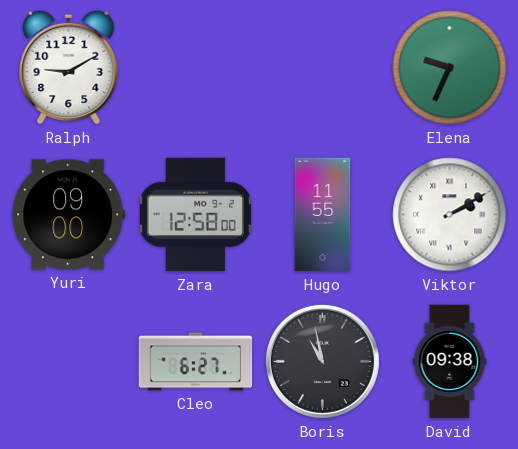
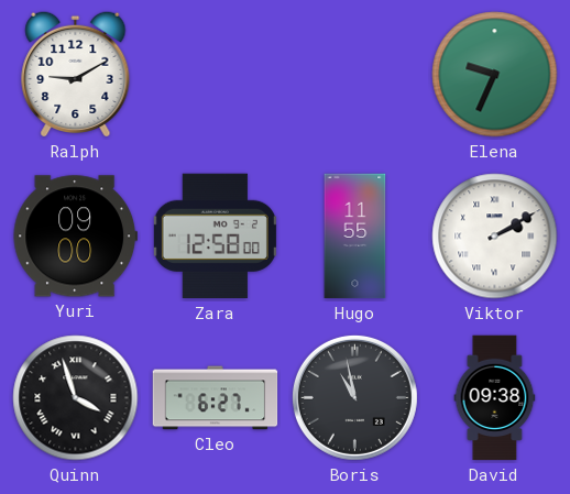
Quinn: none -> 3:57
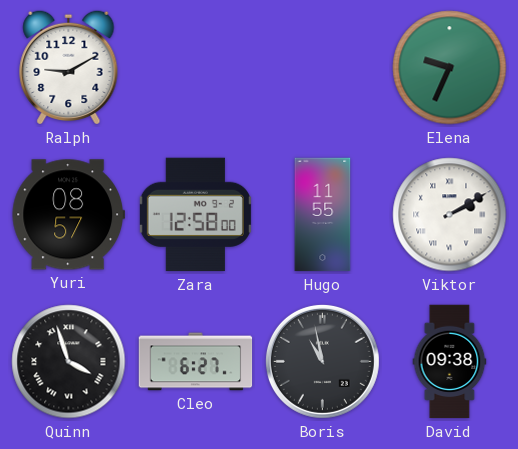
Yuri: 09:00 -> 08:57
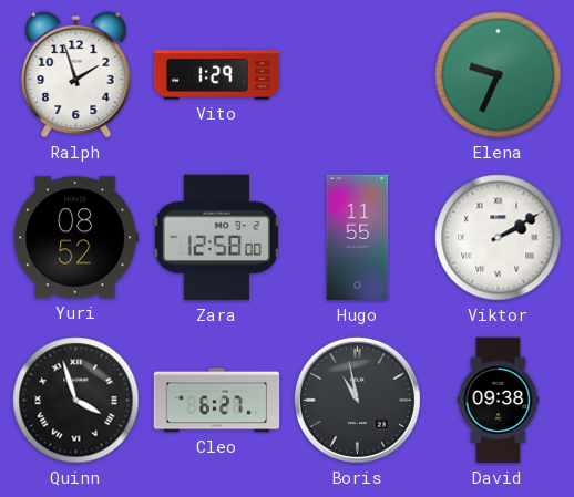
Ralph: 9:10 -> 1:57
Vito: none -> 1:29
Yuri: 08:57 -> 08:52
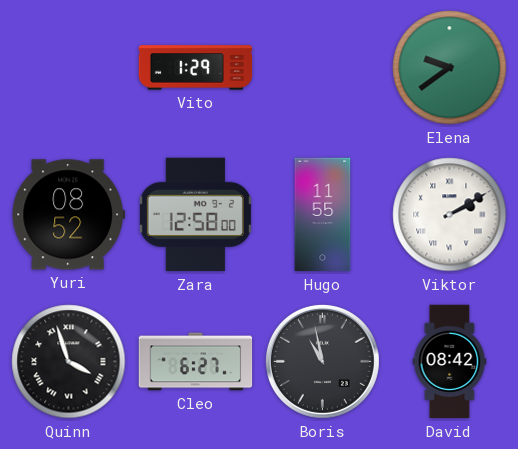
Ralph: 1:57 -> none
Elena: 9:34 -> 9:39
David: 09:38 -> 08:42
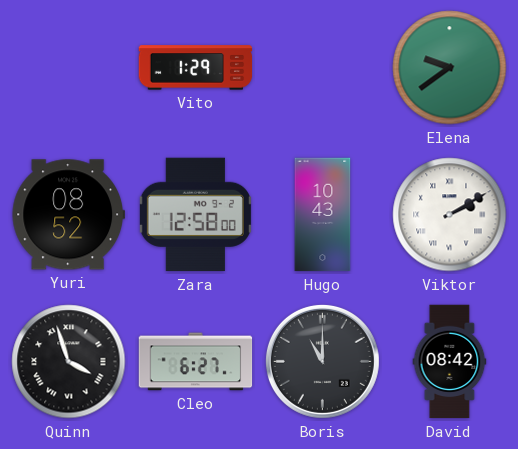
Hugo: 11:55 -> 10:43
Boris: 10:58 -> 11:00
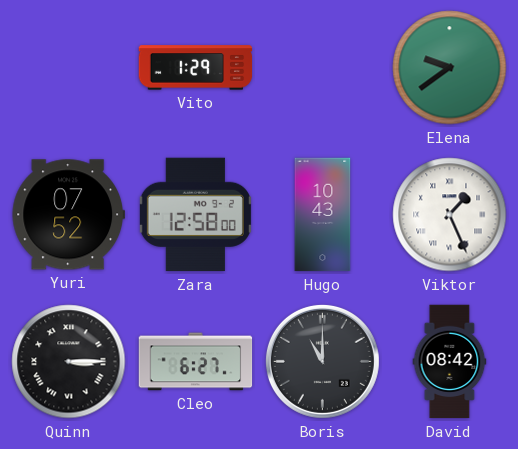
Yuri: 08:52 -> 07:52
Viktor: 2:10 -> 1:26
Quinn: 3:57 -> 3:15
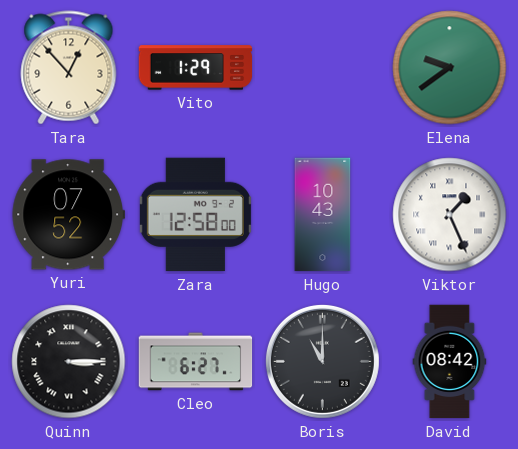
Tara: none -> 12:53
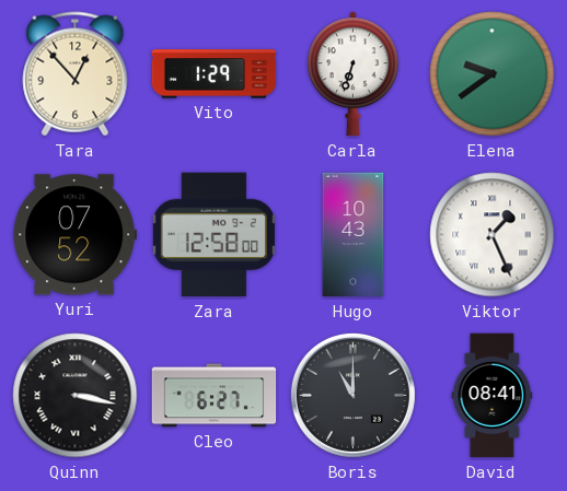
Carla: none -> 6:33
Quinn: 3:15 -> 3:17
David: 08:42 -> 08:41
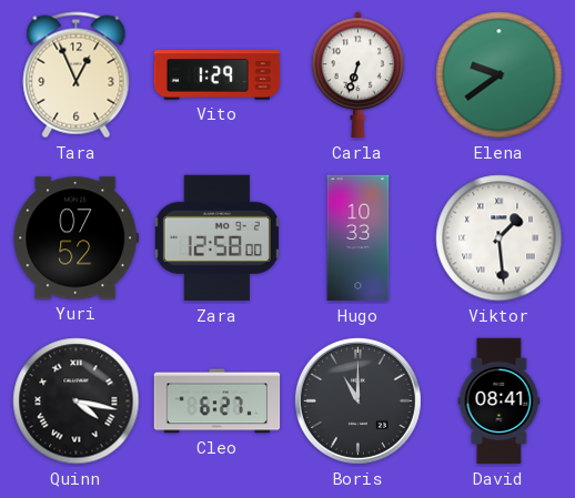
Tara: 12:53 -> 12:56
Hugo: 10:43 -> 10:33
Viktor: 1:26 -> 1:29
Quinn: 3:17 -> 4:17
